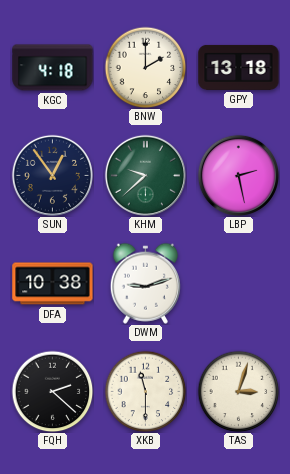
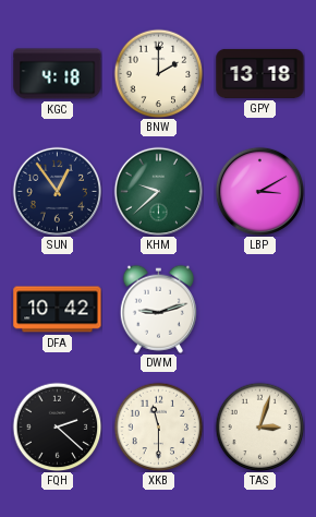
LBP: 2:28 -> 3:10
DFA: 10:38 -> 10:42
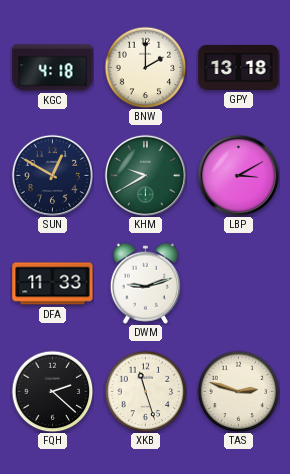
SUN: 12:54 -> 12:50
KHM: 9:38 -> 9:40
DFA: 10:42 -> 11:33
XKB: 11:30 -> 11:27
TAS: 3:03 -> 2:48
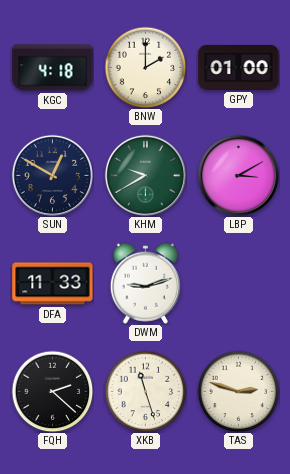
GPY: 13:18 -> 01:00
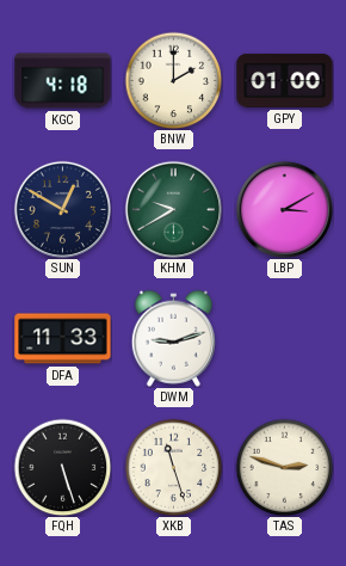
FQH: 2:22 -> 5:27
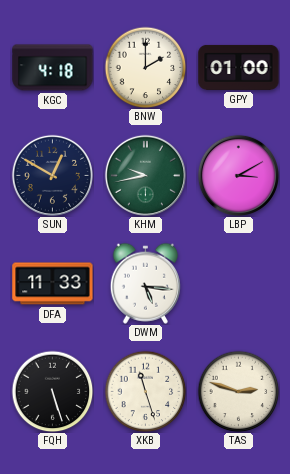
KHM: 9:40 -> 9:43
DWM: 9:12 -> 5:16
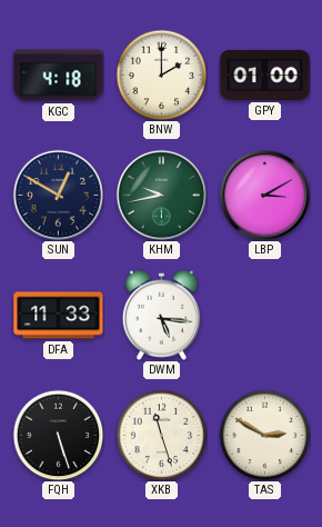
TAS: 2:48 -> 2:50
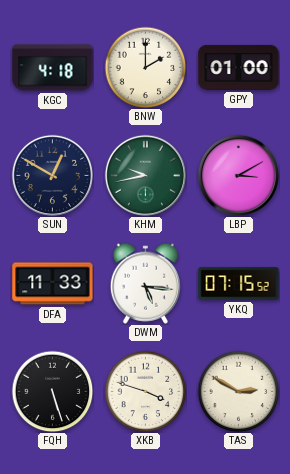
YKQ: none -> 07:15
XKB: 11:27 -> 3:48
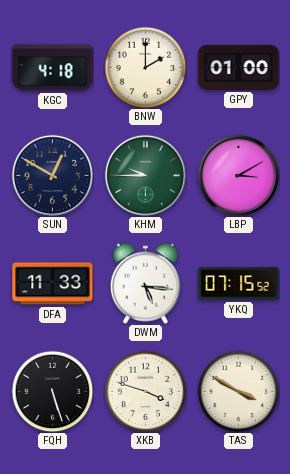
KHM: 9:43 -> 9:45
TAS: 2:50 -> 3:50
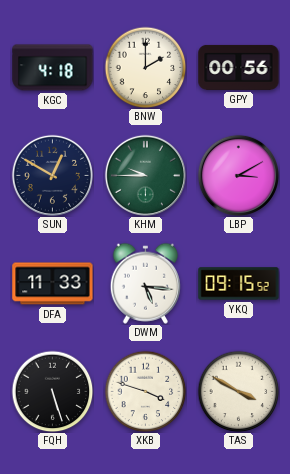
GPY: 01:00 -> 00:56
YKQ: 07:15 -> 09:15
